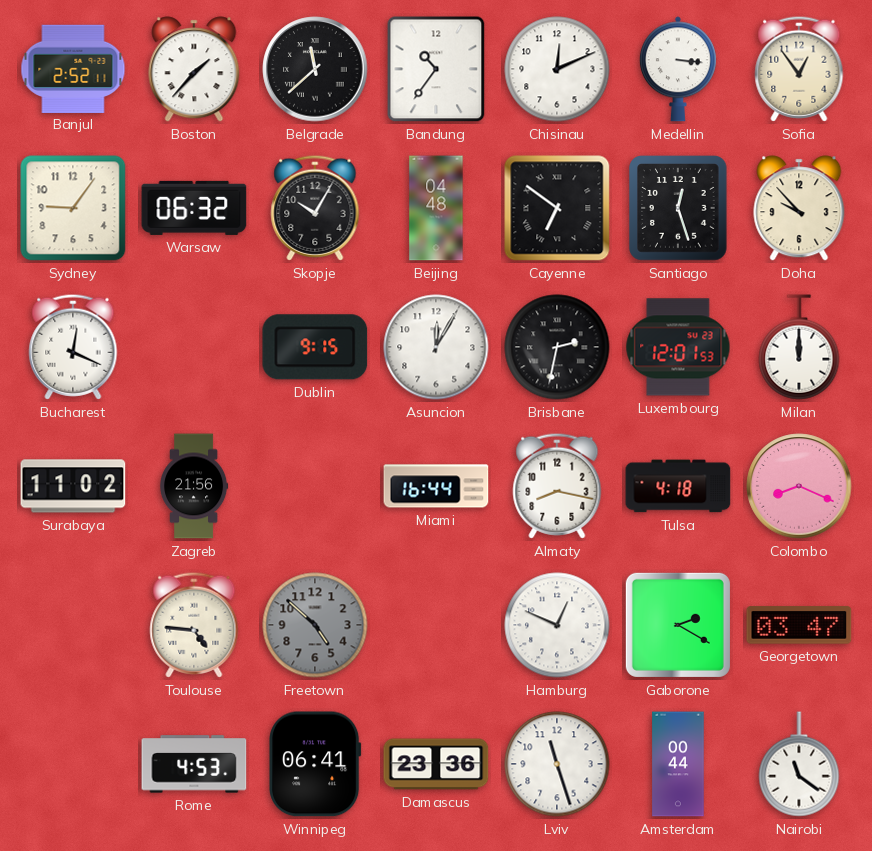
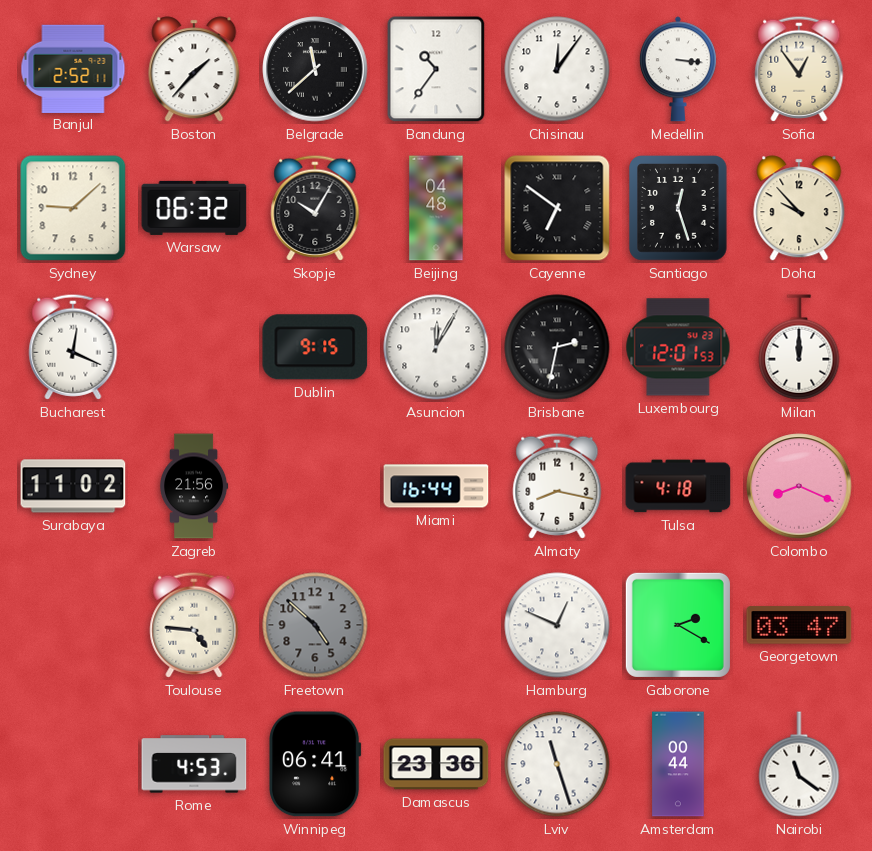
Chisinau: 12:11 -> 12:06
Sydney: 9:06 -> 9:08
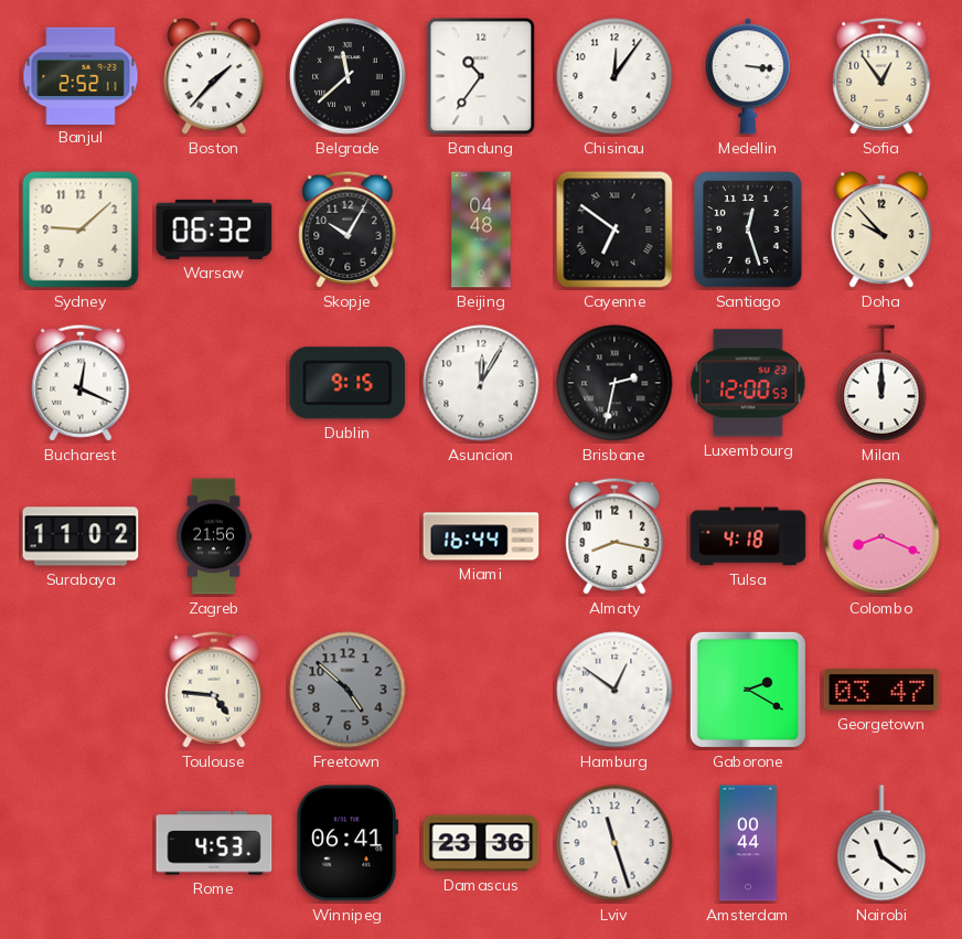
Luxembourg: 12:01 -> 12:00
Hamburg: 12:49 -> 12:51
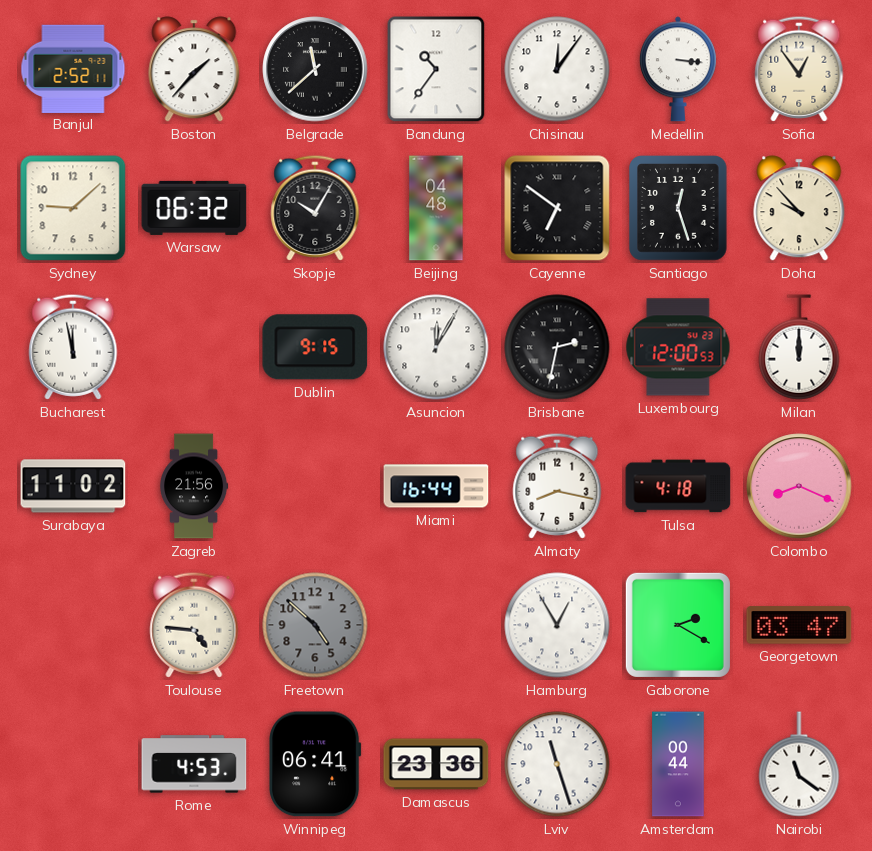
Bucharest: 12:19 -> 11:58
Hamburg: 12:51 -> 12:55
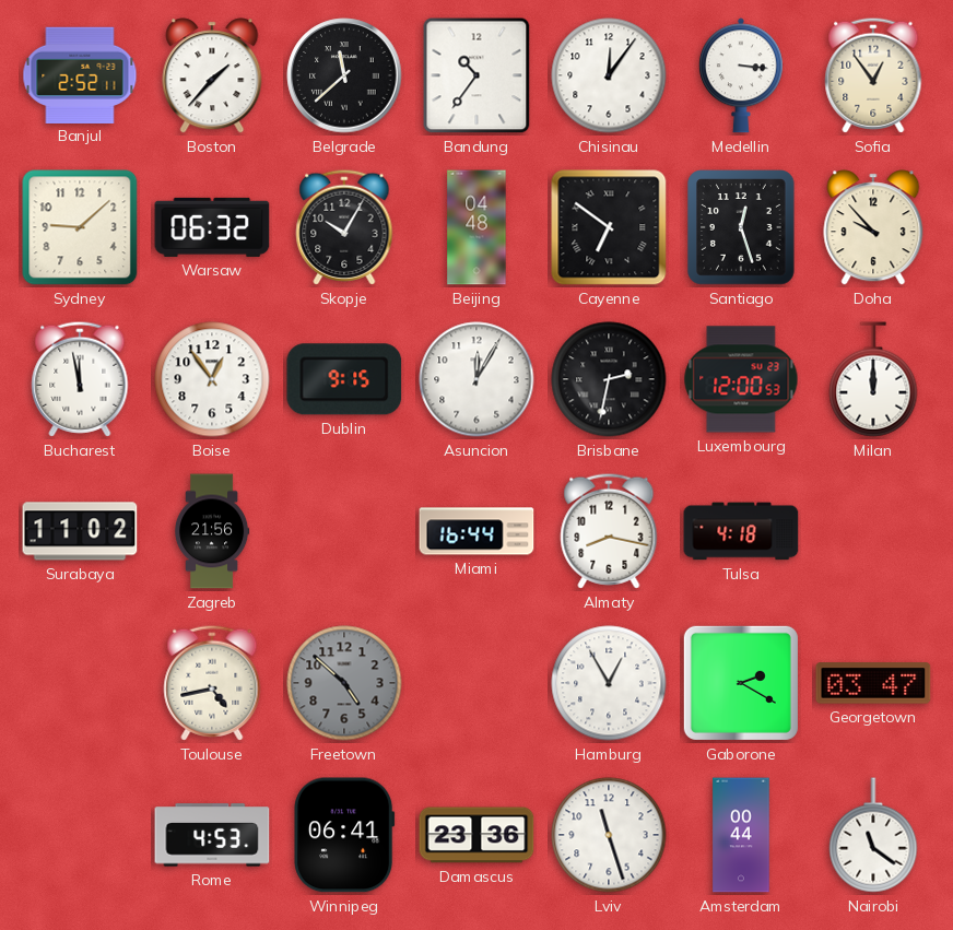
Boise: none -> 12:54
Colombo: 8:19 -> none
Toulouse: 4:46 -> 4:43
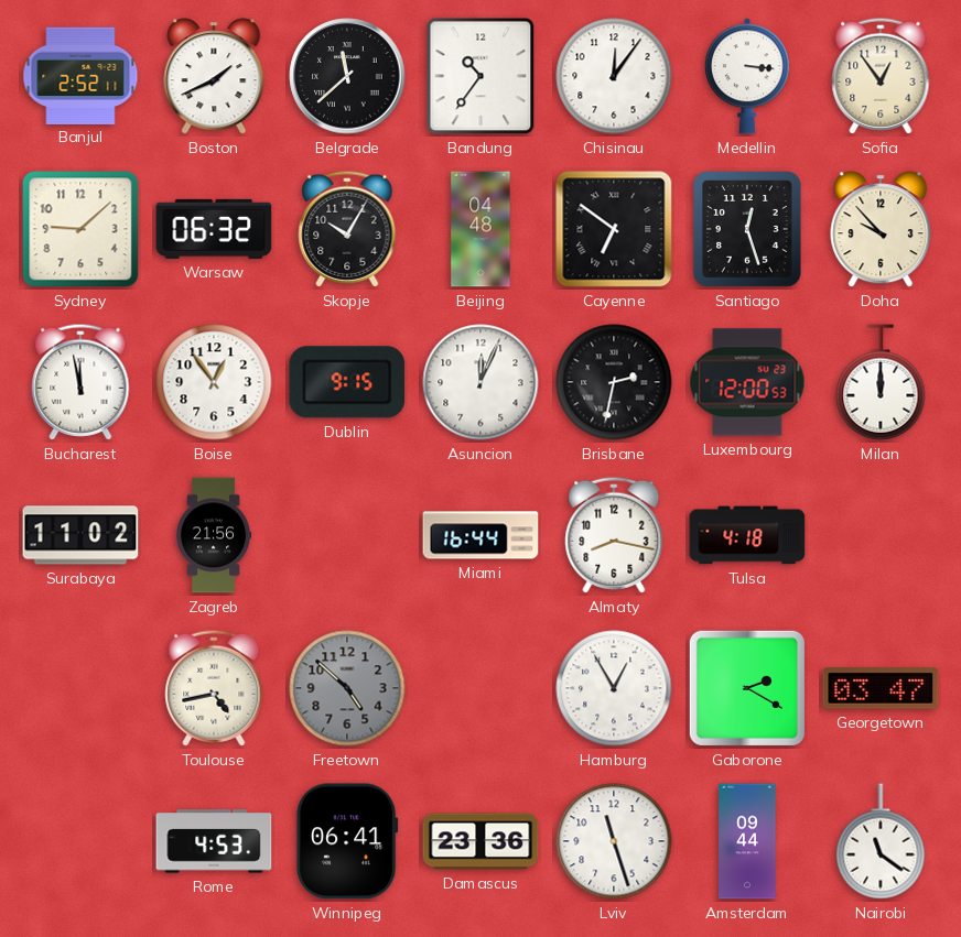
Boston: 1:37 -> 1:41
Asuncion: 12:05 -> 12:04
Amsterdam: 00:44 -> 09:44
